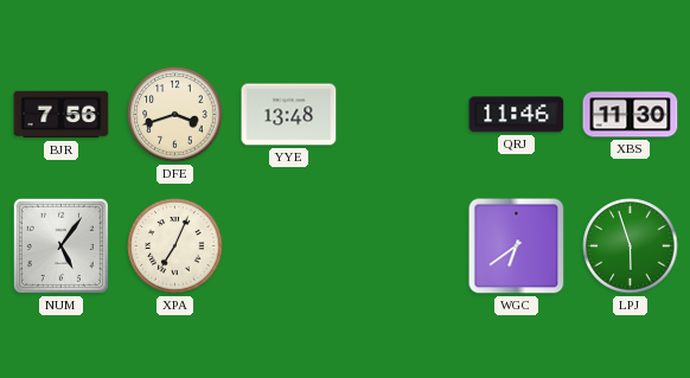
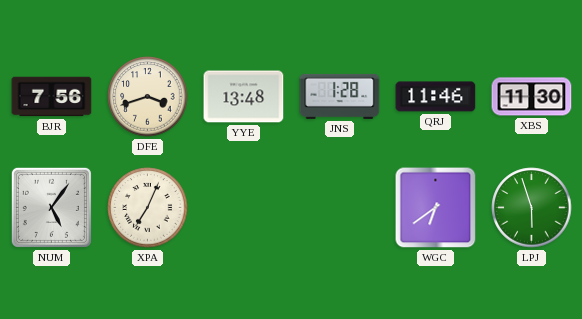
JNS: none -> 1:28
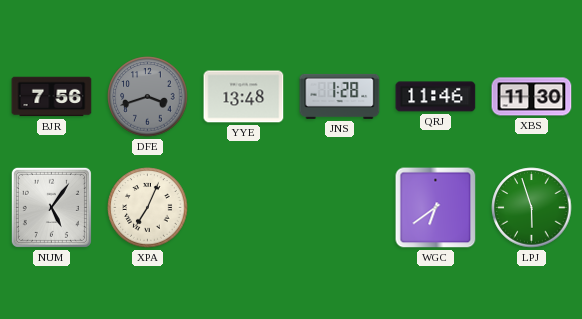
DFE dial: cream -> grey
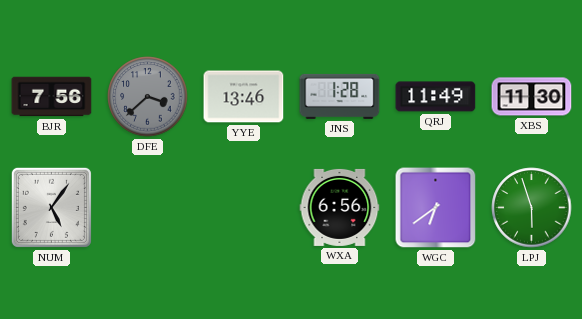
DFE: 3:42 -> 3:38
YYE: 13:48 -> 13:46
QRJ: 11:46 -> 11:49
XPA: 7:04 -> none
WXA: none -> 6:56
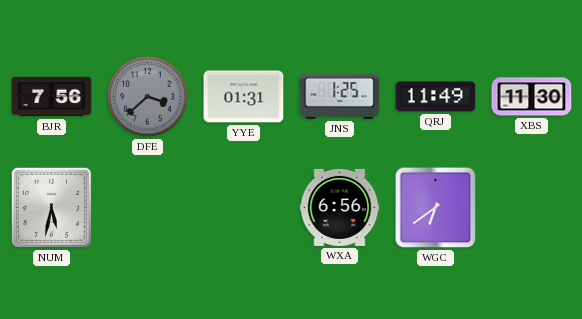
YYE: 13:46 -> 01:31
JNS: 1:28 -> 1:25
NUM: 5:06 -> 5:32
LPJ: 5:57 -> none
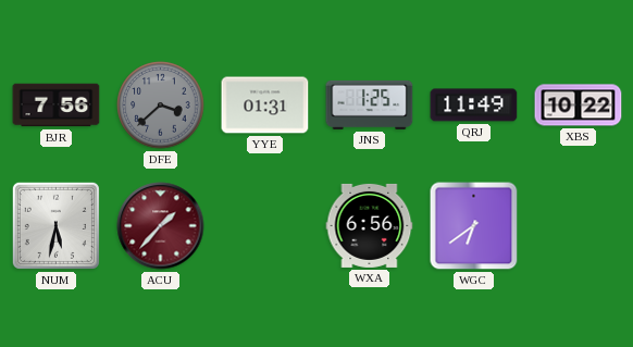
XBS: 11:30 -> 10:22
ACU: none -> 1:37
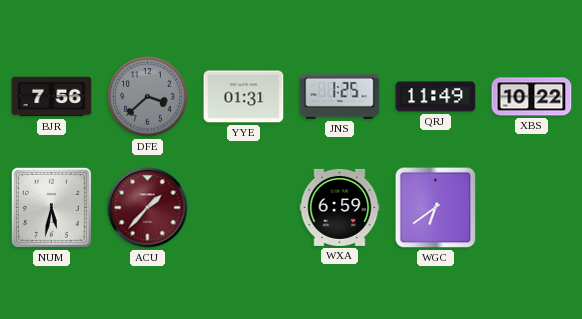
WXA: 6:56 -> 6:59
